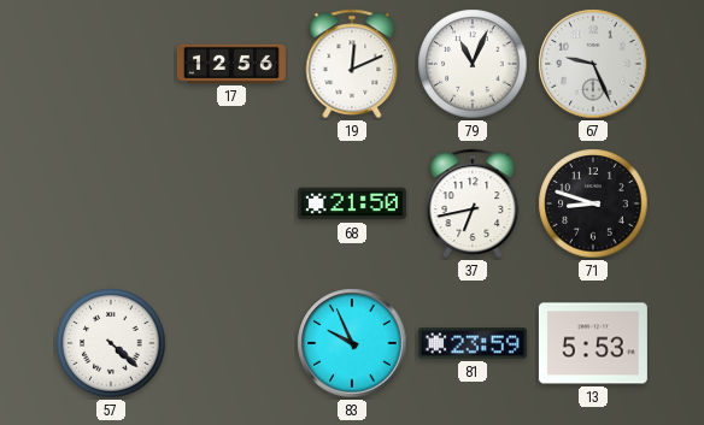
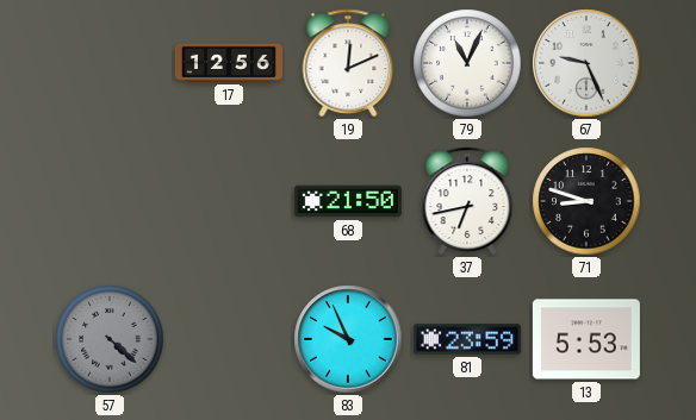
57 dial: white -> grey
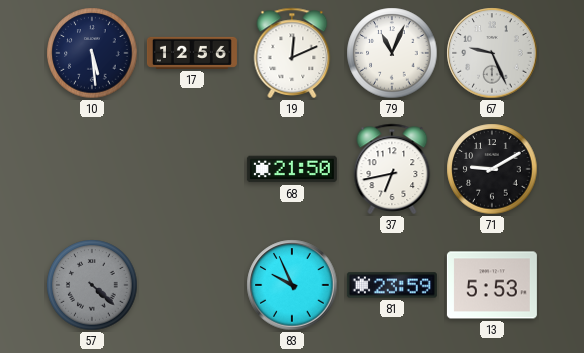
10: none -> 5:29
71: 8:48 -> 9:10
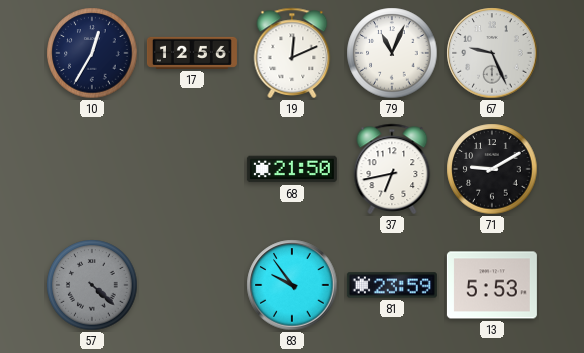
10: 5:29 -> 12:35
83: 9:56 -> 9:54
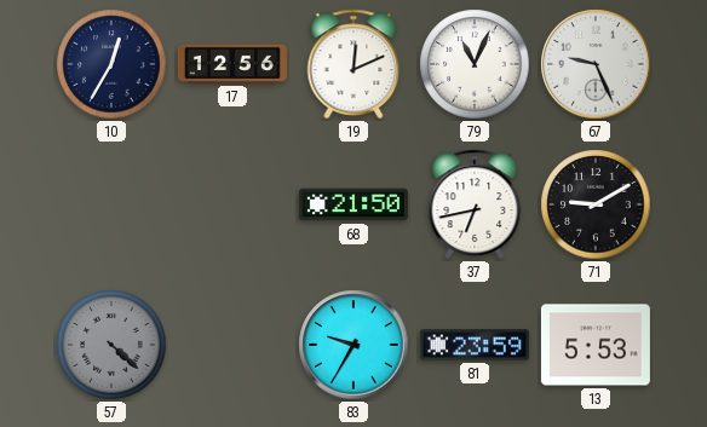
83: 9:54 -> 9:35
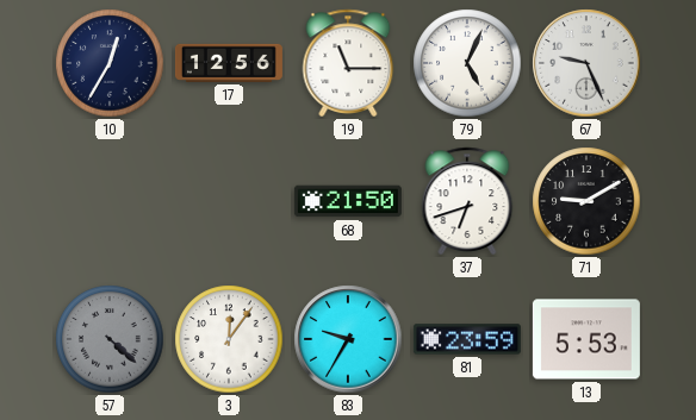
19: 12:11 -> 11:15
79: 11:04 -> 5:04
37: 6:43 -> 6:42
3: none -> 12:06
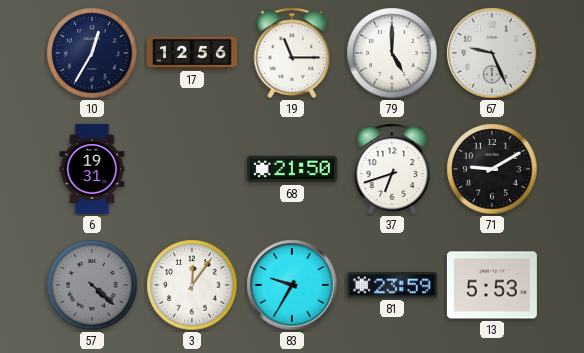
79: 5:04 -> 5:00
6: none -> 19:31
